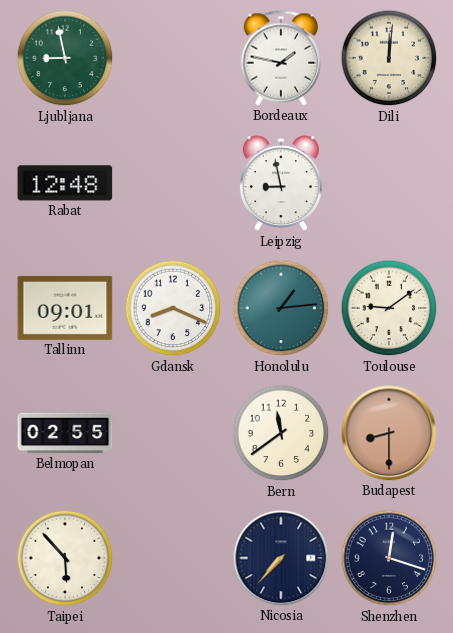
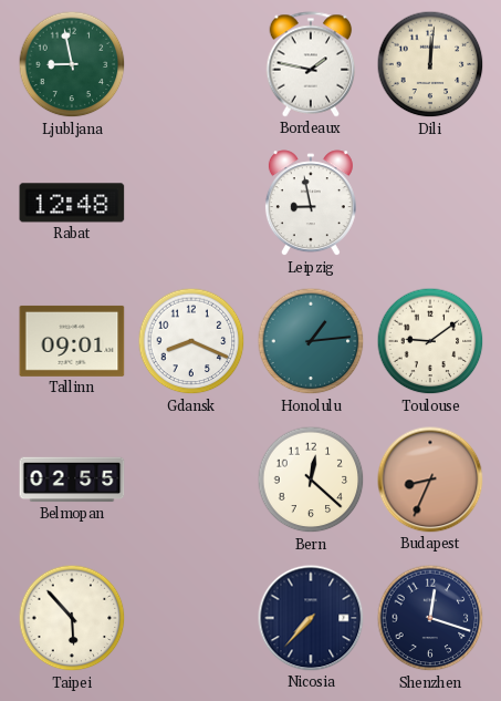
Bern: 11:39 -> 12:22
Budapest: 8:30 -> 8:34
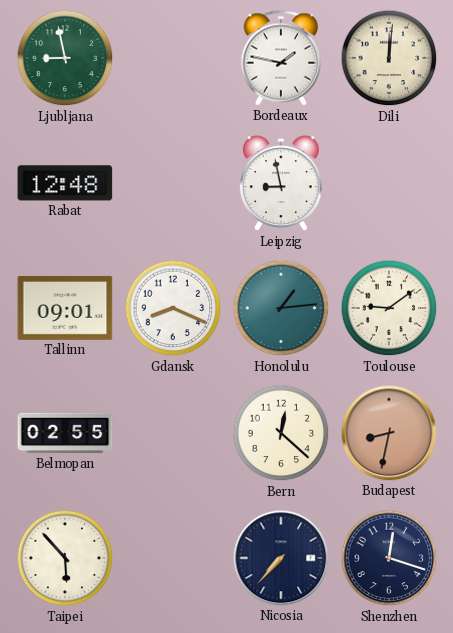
Budapest: 8:34 -> 8:32
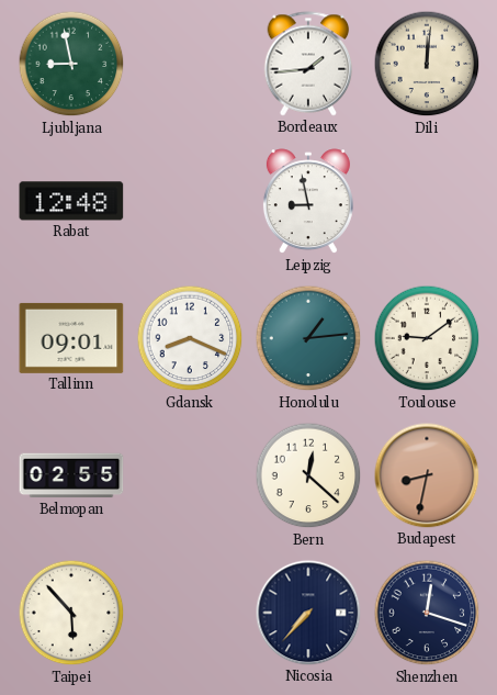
Bordeaux: 1:47 -> 1:44
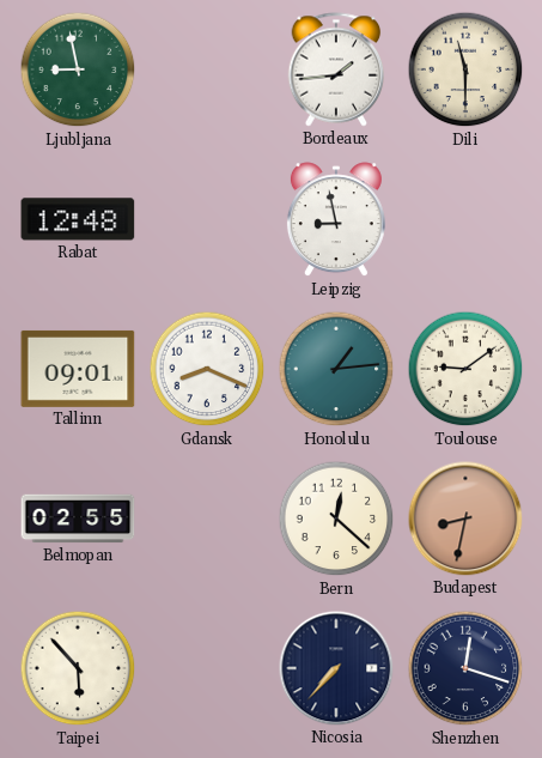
Dili: 12:01 -> 11:30
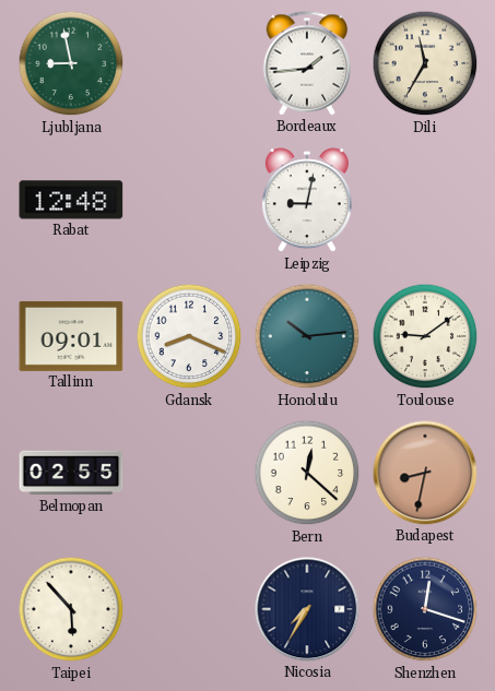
Dili: 11:30 -> 11:35
Leipzig: 8:58 -> 9:02
Honolulu: 1:14 -> 10:14
Nicosia: 7:37 -> 7:35
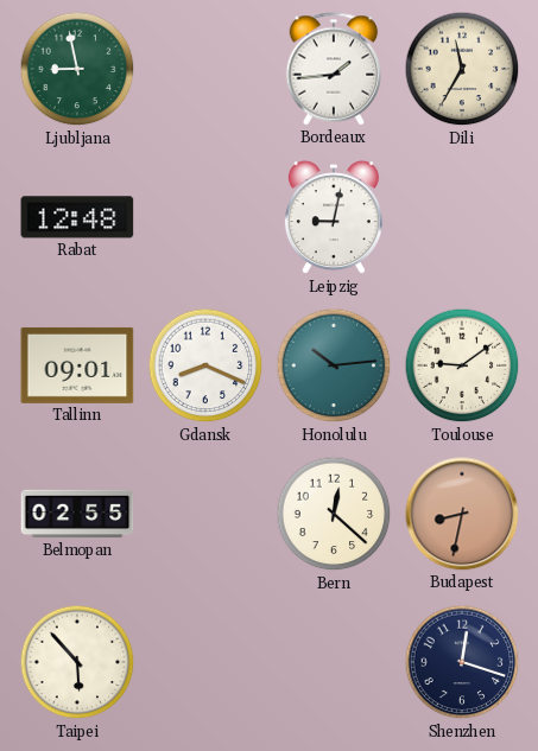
Nicosia: 7:35 -> none
